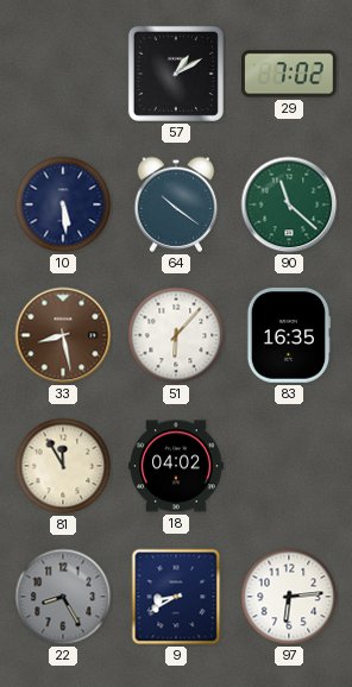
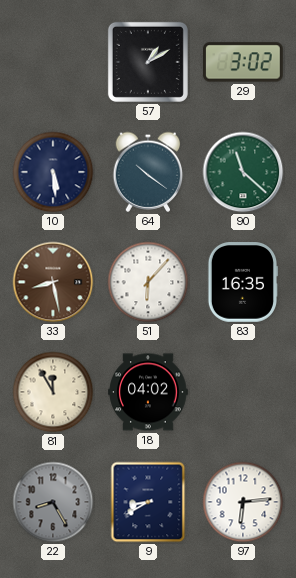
29: 7:02 -> 3:02
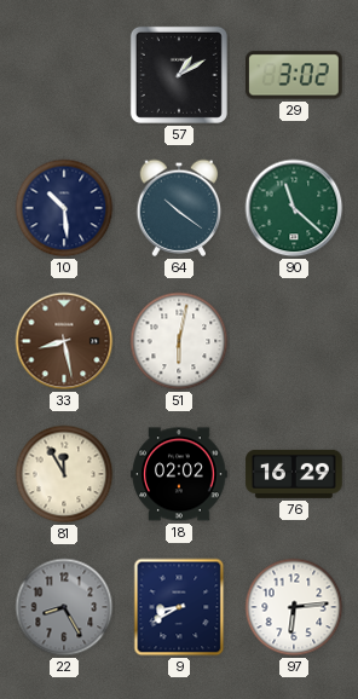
10: 5:29 -> 10:29
51: 6:07 -> 6:02
83: 16:35 -> none
18: 04:02 -> 02:02
76: none -> 16:29
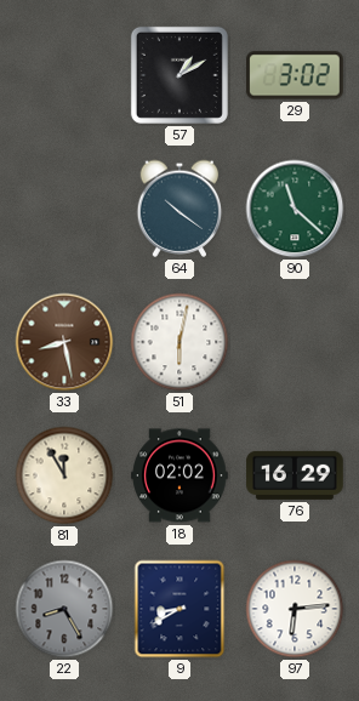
10: 10:29 -> none
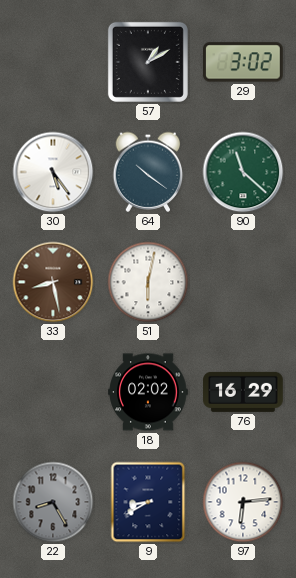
30: none -> 5:24
81: 11:55 -> none
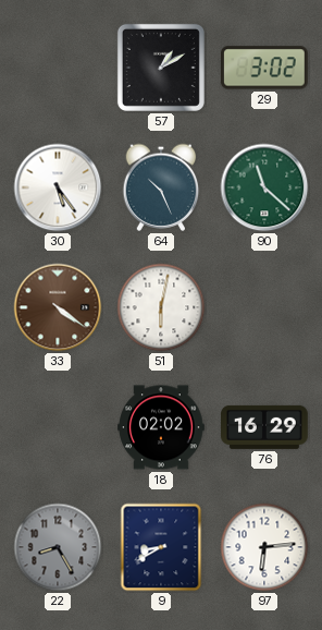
64: 10:21 -> 10:26
33: 8:28 -> 4:21
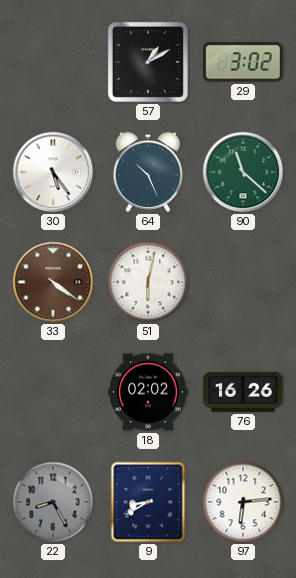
76: 16:29 -> 16:26
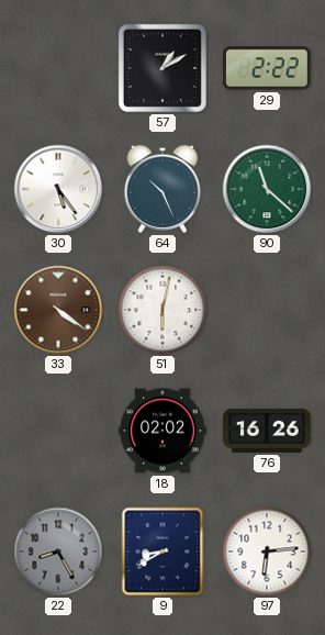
29: 3:02 -> 2:22
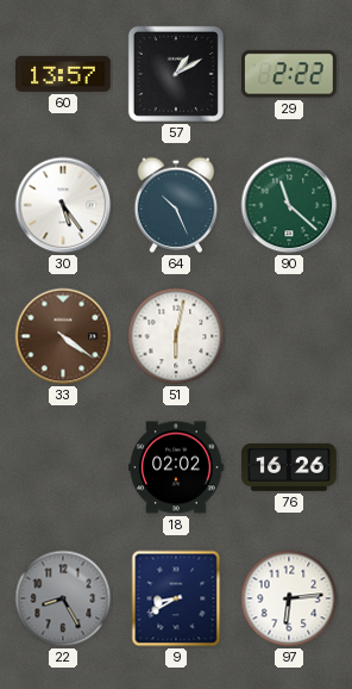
60: none -> 13:57
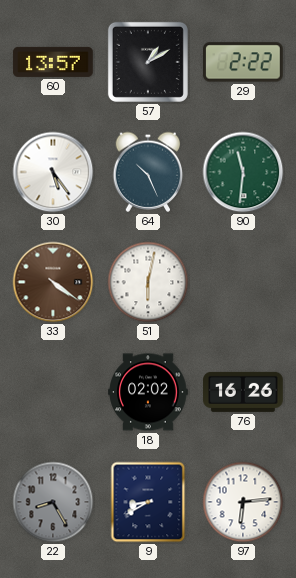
90: 11:22 -> 11:31
